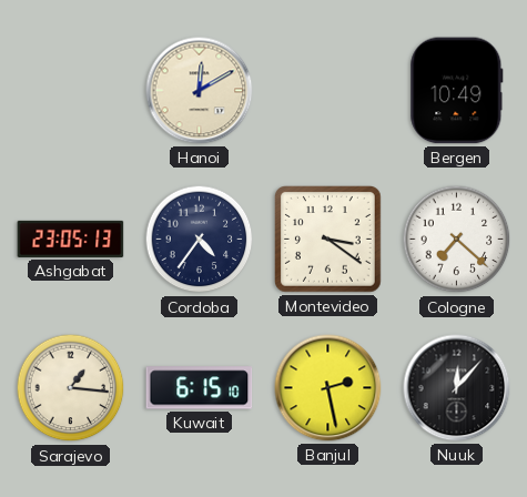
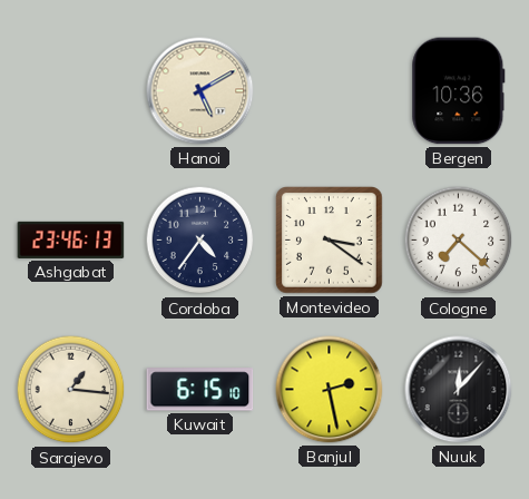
Hanoi: 12:10 -> 5:10
Bergen: 10:49 -> 10:36
Ashgabat: 23:05 -> 23:46
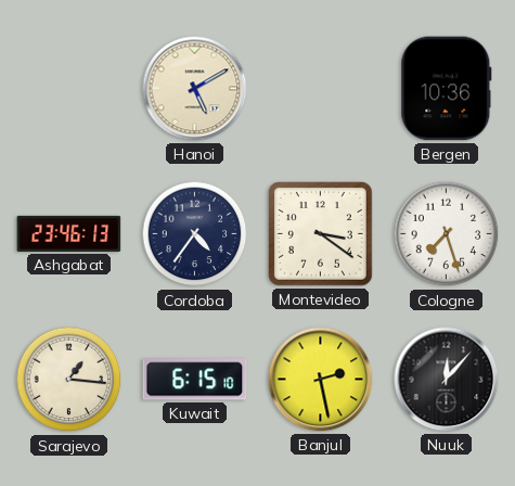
Cologne: 7:22 -> 7:27
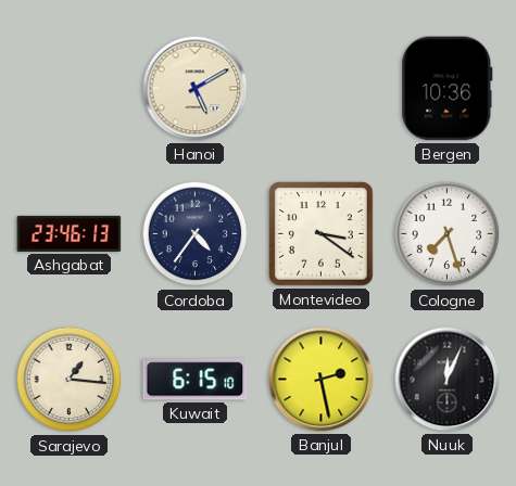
Nuuk: 12:07 -> 12:04
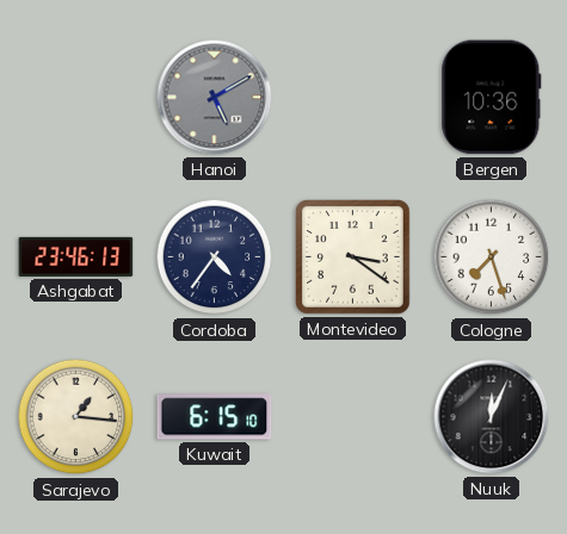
Hanoi dial: cream -> grey
Banjul: 2:28 -> none
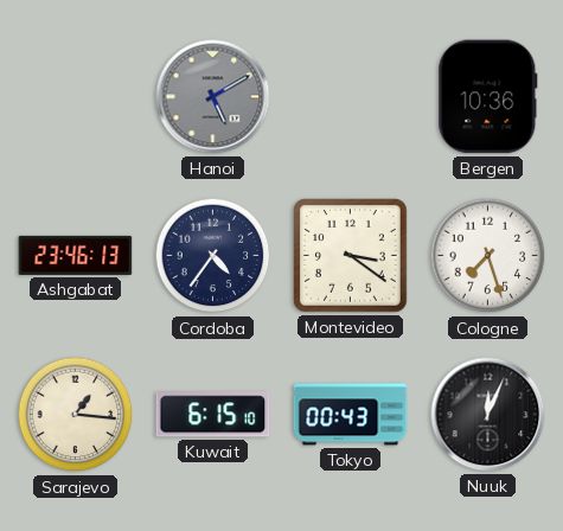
Tokyo: none -> 00:43
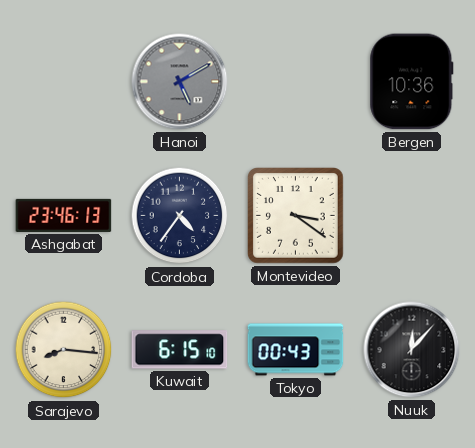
Cologne: 7:27 -> none
Sarajevo: 1:16 -> 8:16
Nuuk: 12:04 -> 12:07
